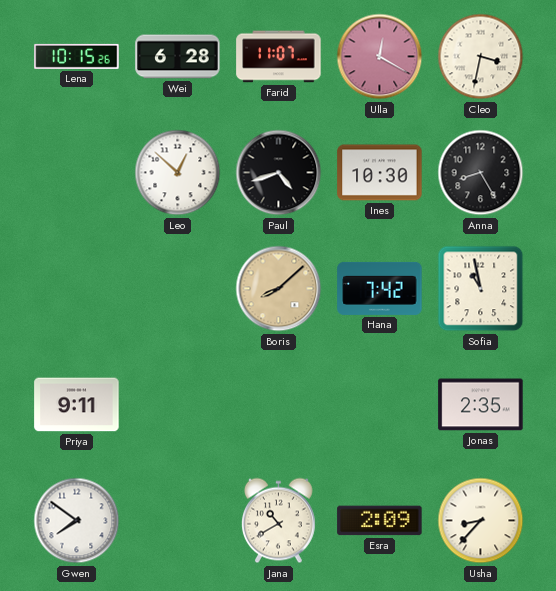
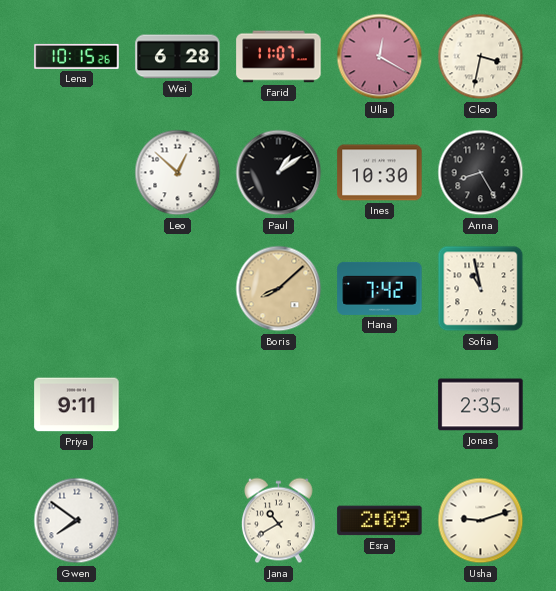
Paul: 4:42 -> 1:09
Usha: 8:37 -> 9:12
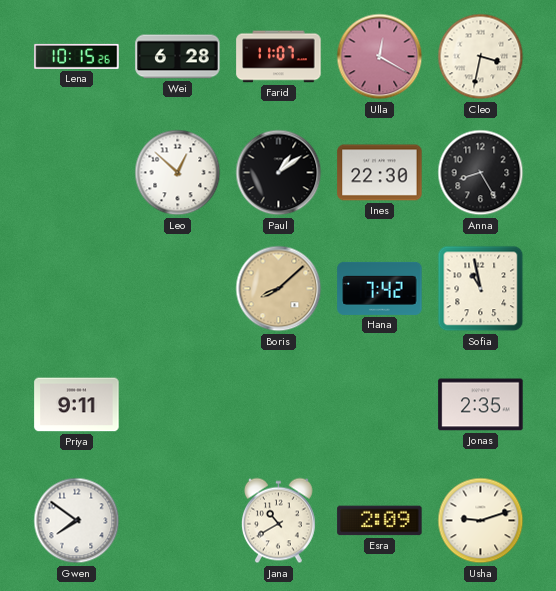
Ines: 10:30 -> 22:30
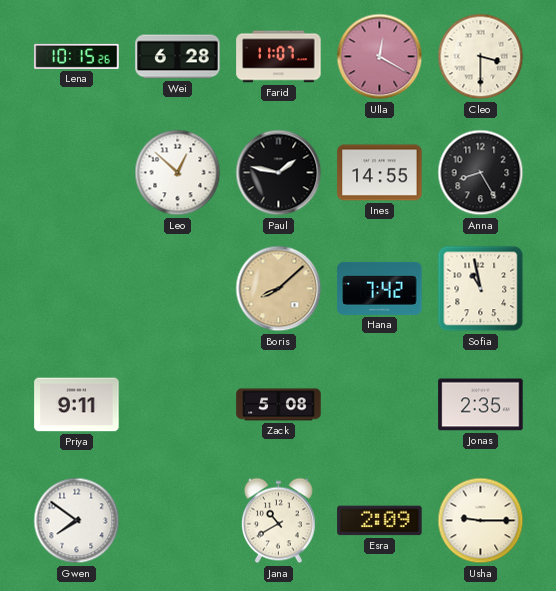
Cleo: 3:32 -> 3:30
Paul: 1:09 -> 1:47
Ines: 22:30 -> 14:55
Zack: none -> 5:08
Usha: 9:12 -> 9:15
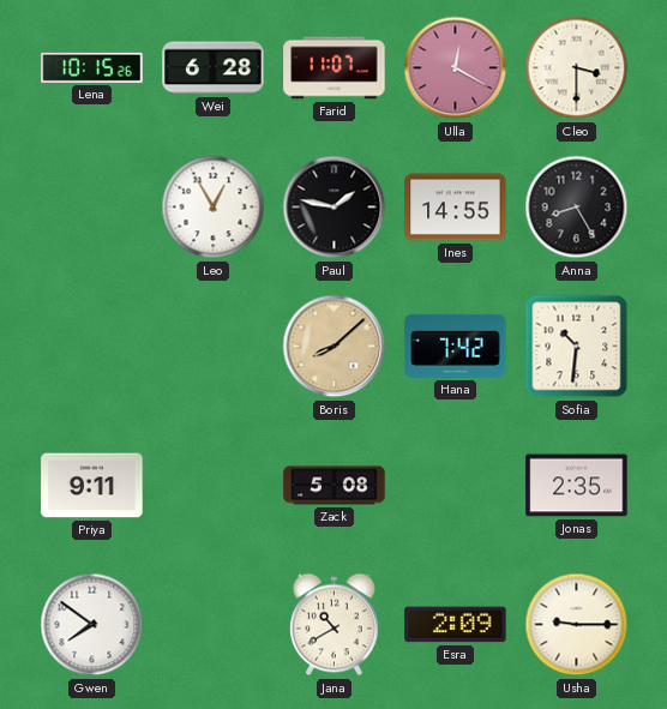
Leo: 12:52 -> 12:55
Sofia: 10:58 -> 10:31
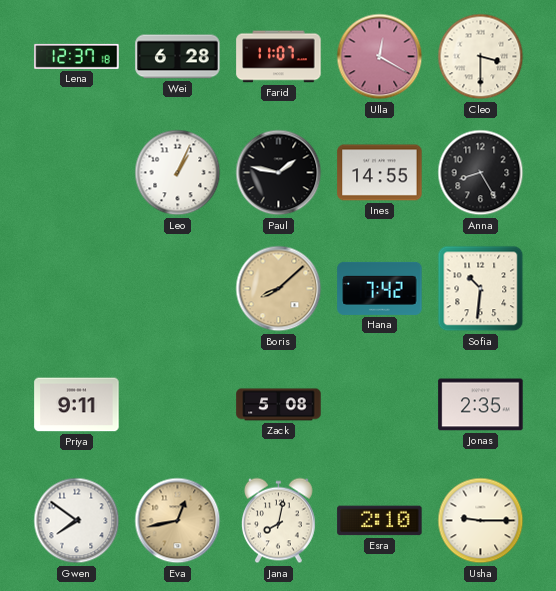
Lena: 10:15 -> 12:37
Leo: 12:55 -> 1:04
Eva: none -> 12:43
Jana: 10:40 -> 8:02
Esra: 2:09 -> 2:10
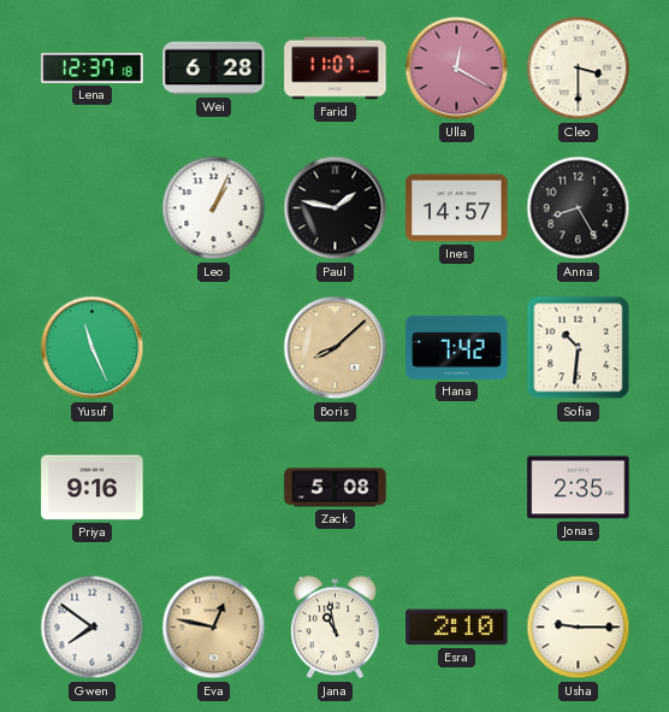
Ines: 14:55 -> 14:57
Yusuf: none -> 11:26
Priya: 9:11 -> 9:16
Eva: 12:43 -> 12:47
Jana: 8:02 -> 10:58
